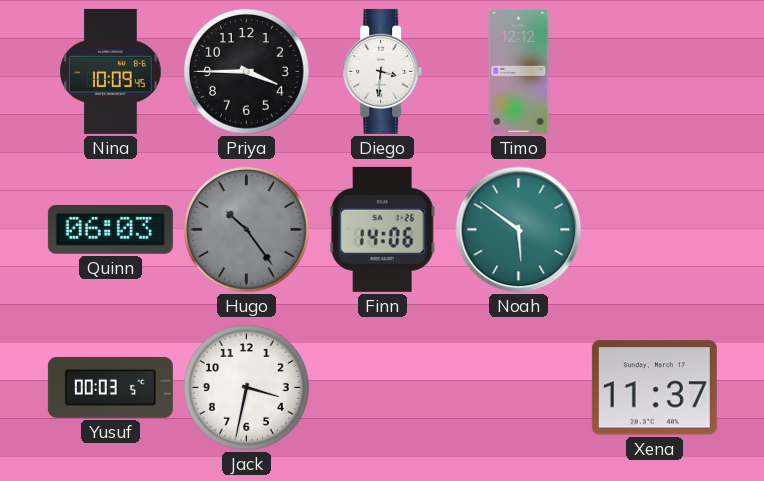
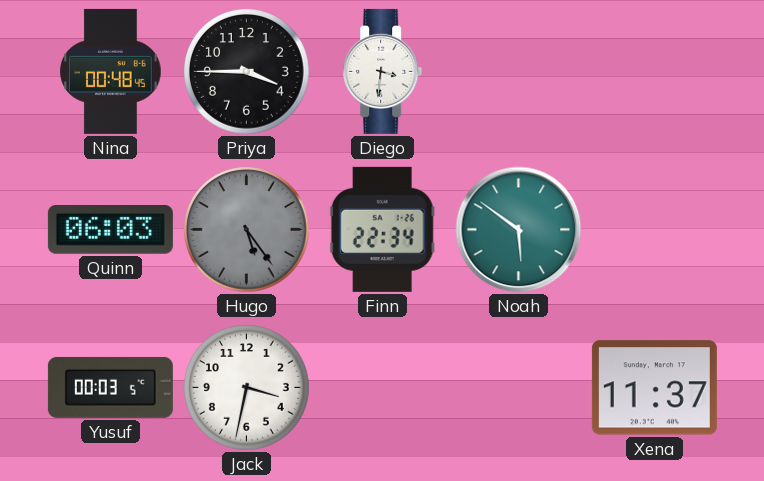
Nina: 10:09 -> 00:48
Timo: 12:12 -> none
Hugo: 10:24 -> 5:24
Finn: 14:06 -> 22:34
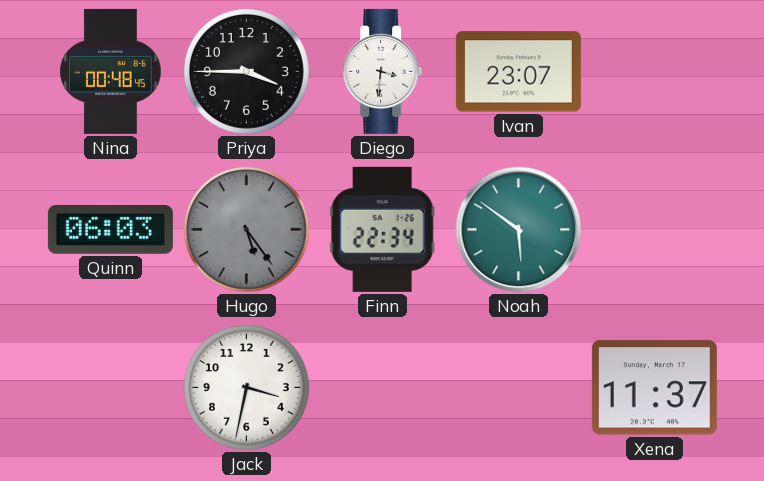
Ivan: none -> 23:07
Yusuf: 00:03 -> none
